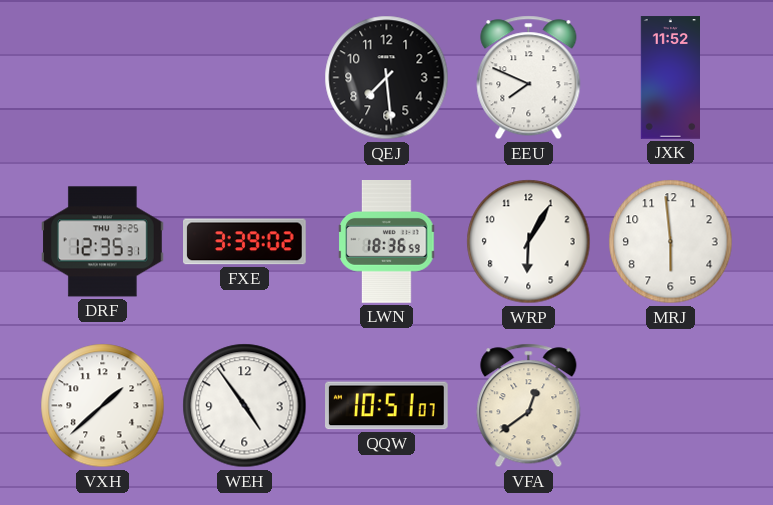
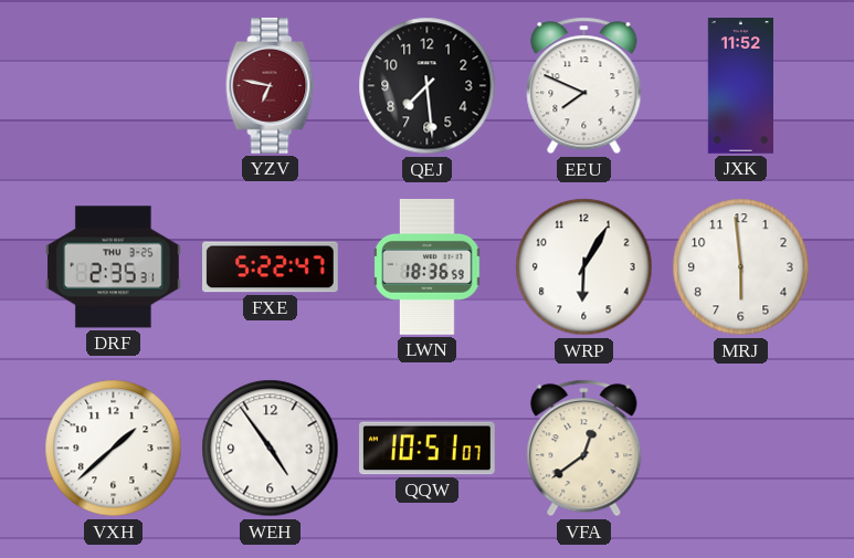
YZV: none -> 6:47
DRF: 12:35 -> 2:35
FXE: 3:39 -> 5:22
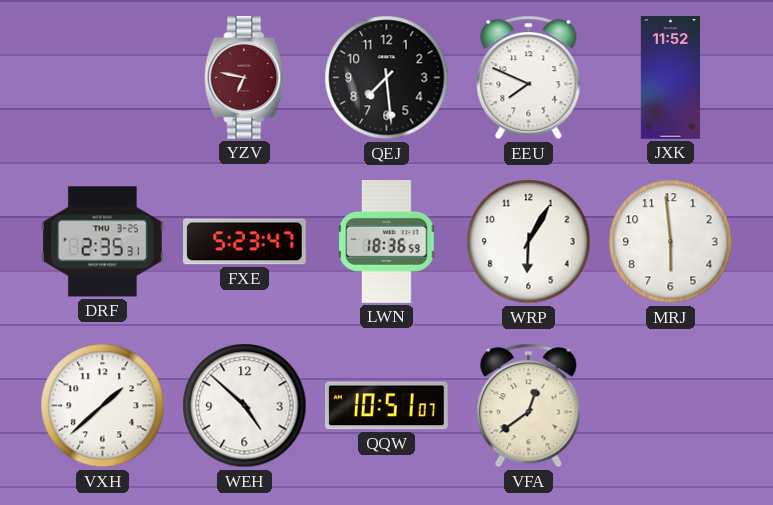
FXE: 5:22 -> 5:23
WEH: 4:54 -> 4:52
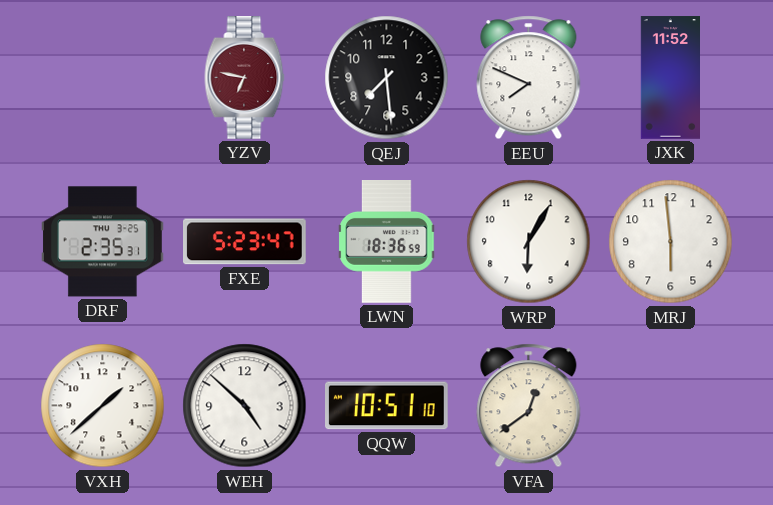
QQW: 10:51:07 -> 10:51:10
